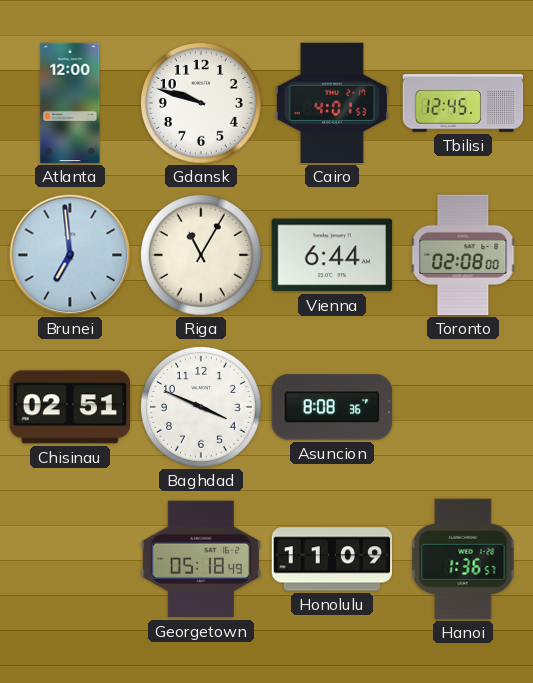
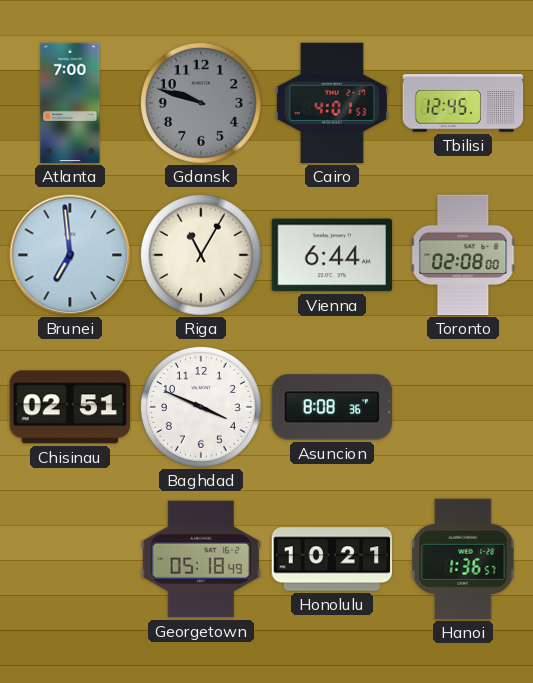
Atlanta: 12:00 -> 7:00
Gdansk dial: white -> grey
Honolulu: 11:09 -> 10:21
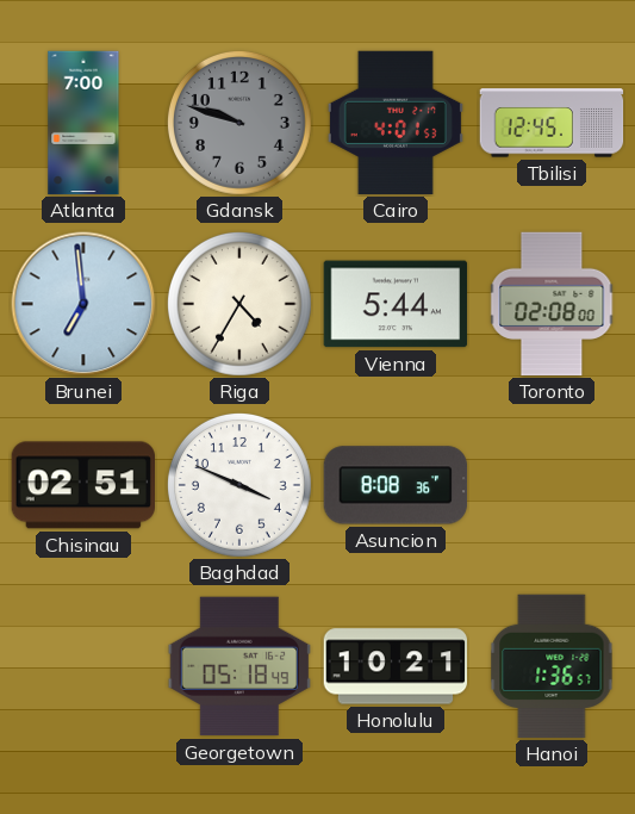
Riga: 11:05 -> 4:35
Vienna: 6:44 -> 5:44
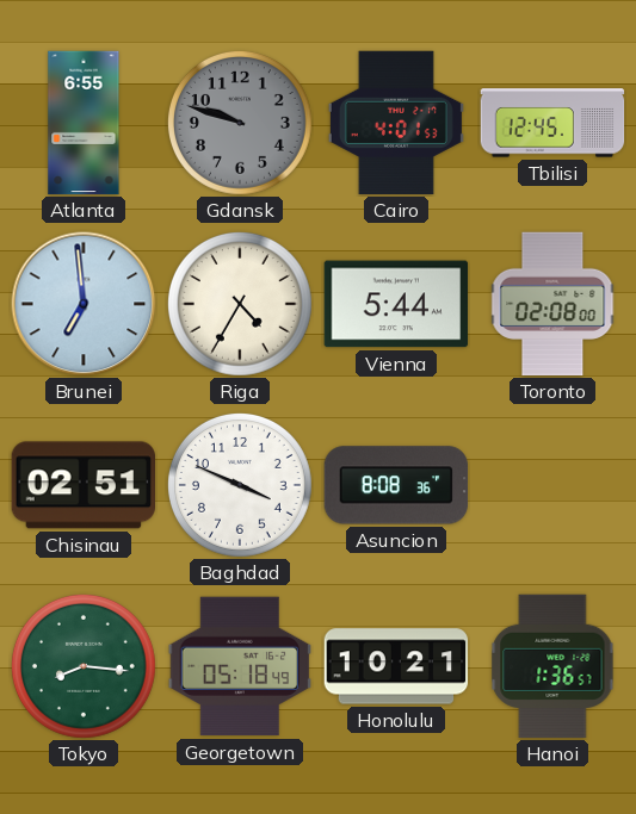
Atlanta: 7:00 -> 6:55
Tokyo: none -> 8:16
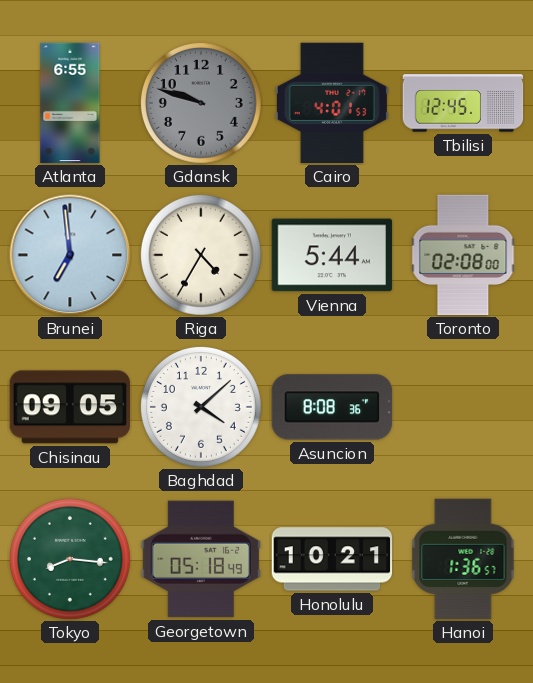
Chisinau: 02:51 -> 09:05
Baghdad: 3:49 -> 4:08
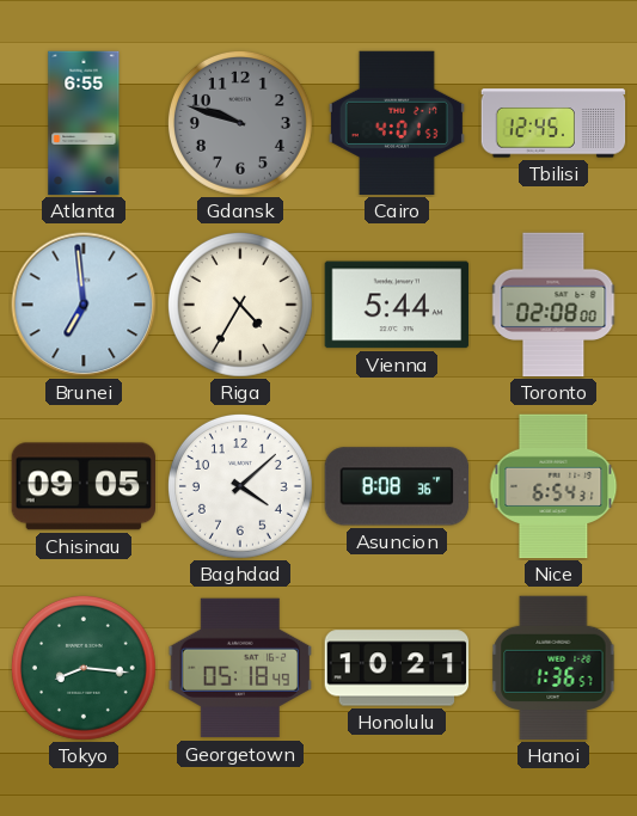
Nice: none -> 6:54
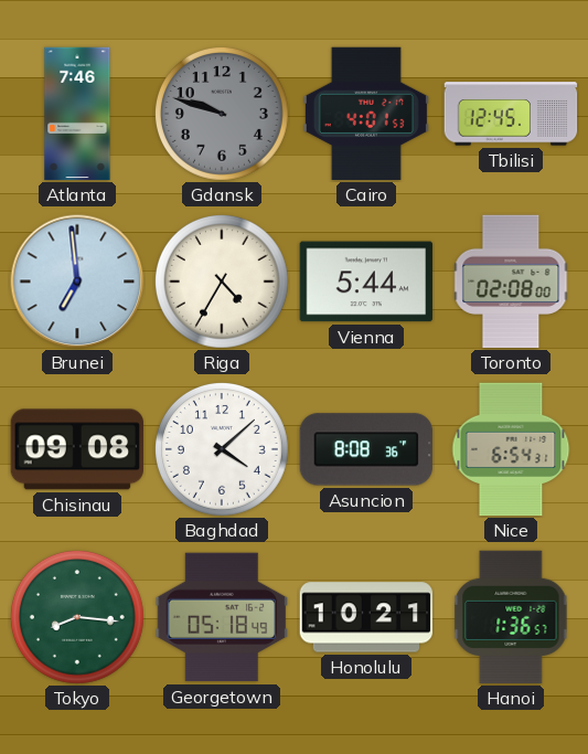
Atlanta: 6:55 -> 7:46
Chisinau: 09:05 -> 09:08
